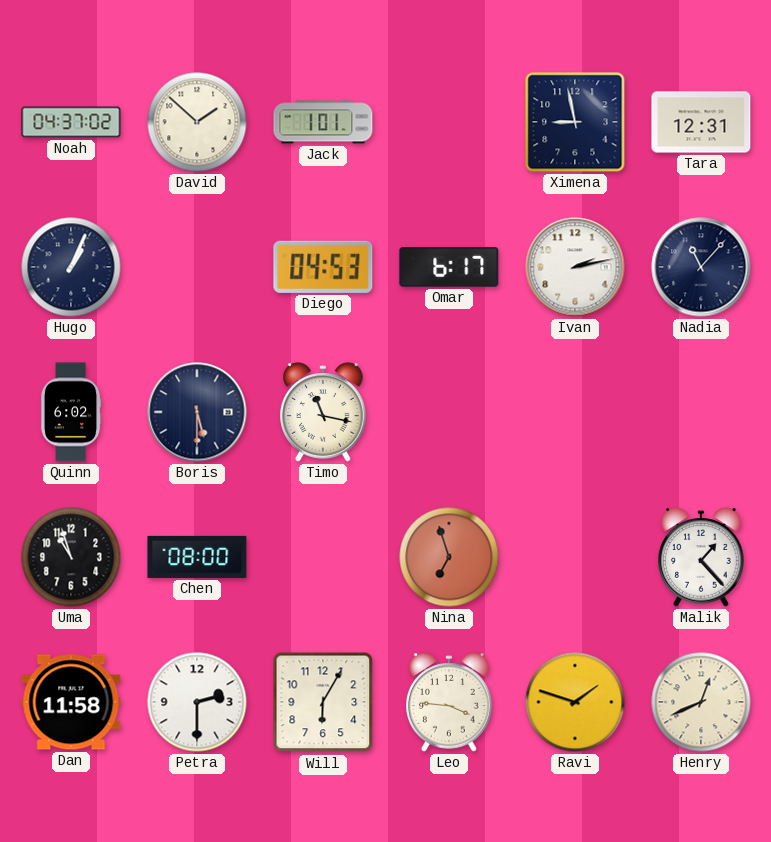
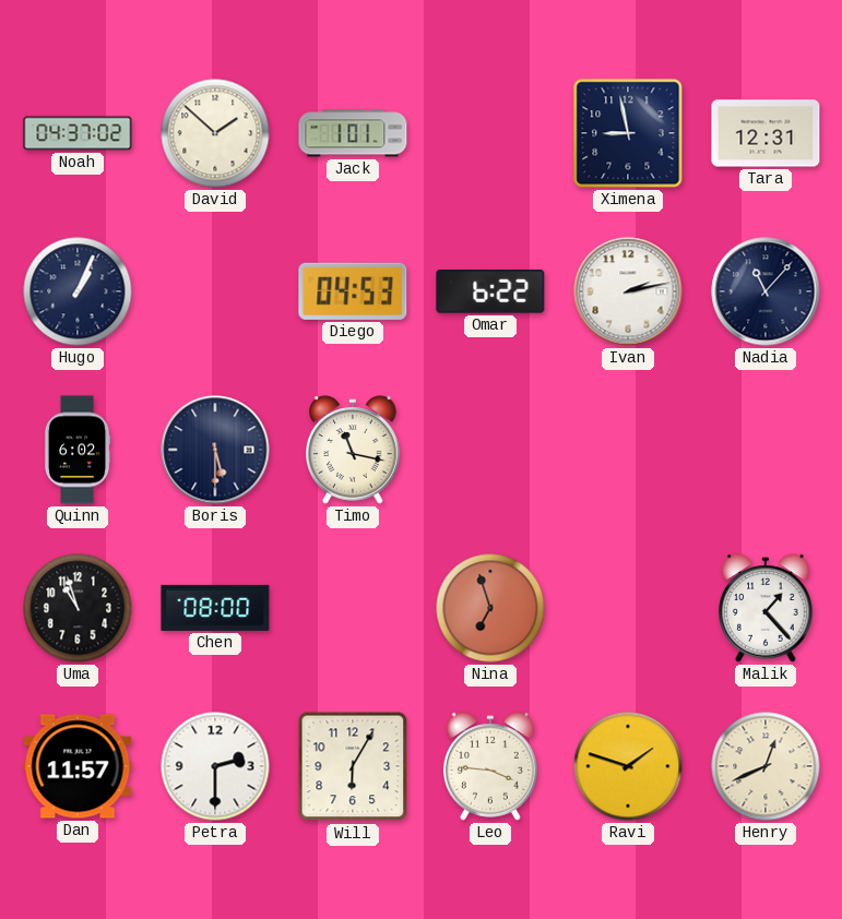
Omar: 6:17 -> 6:22
Dan: 11:58 -> 11:57
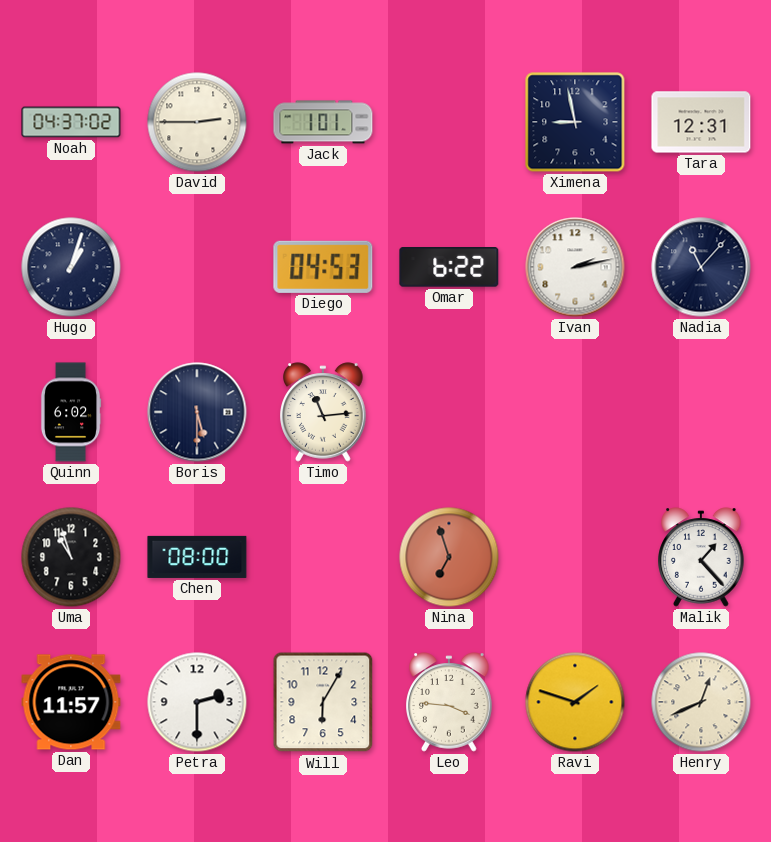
David: 1:52 -> 2:45
Hugo: 1:04 -> 1:03
Timo: 11:17 -> 11:14
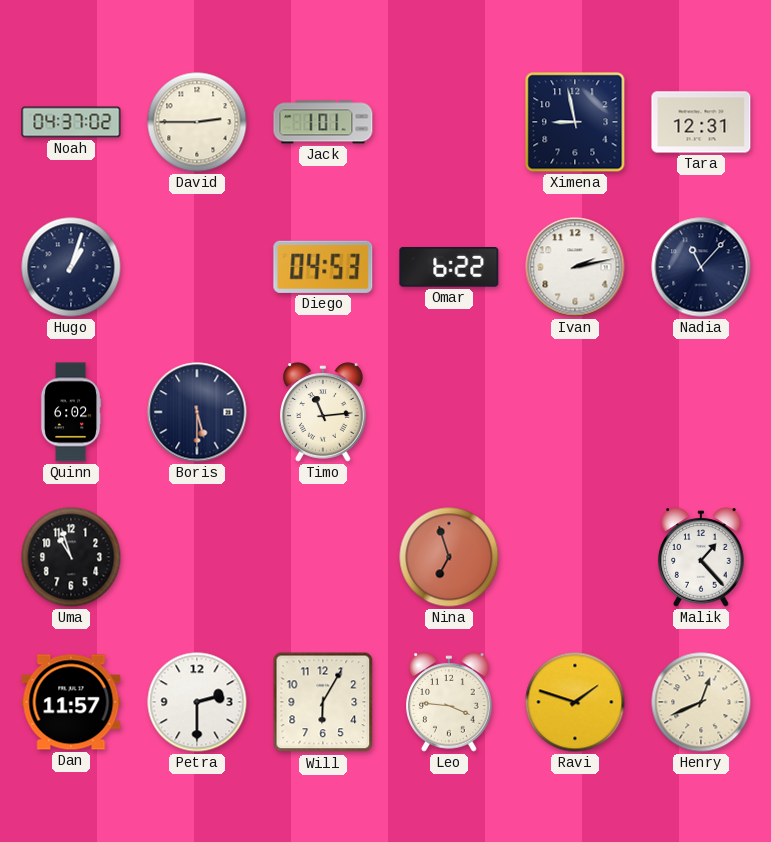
Chen: 08:00 -> none
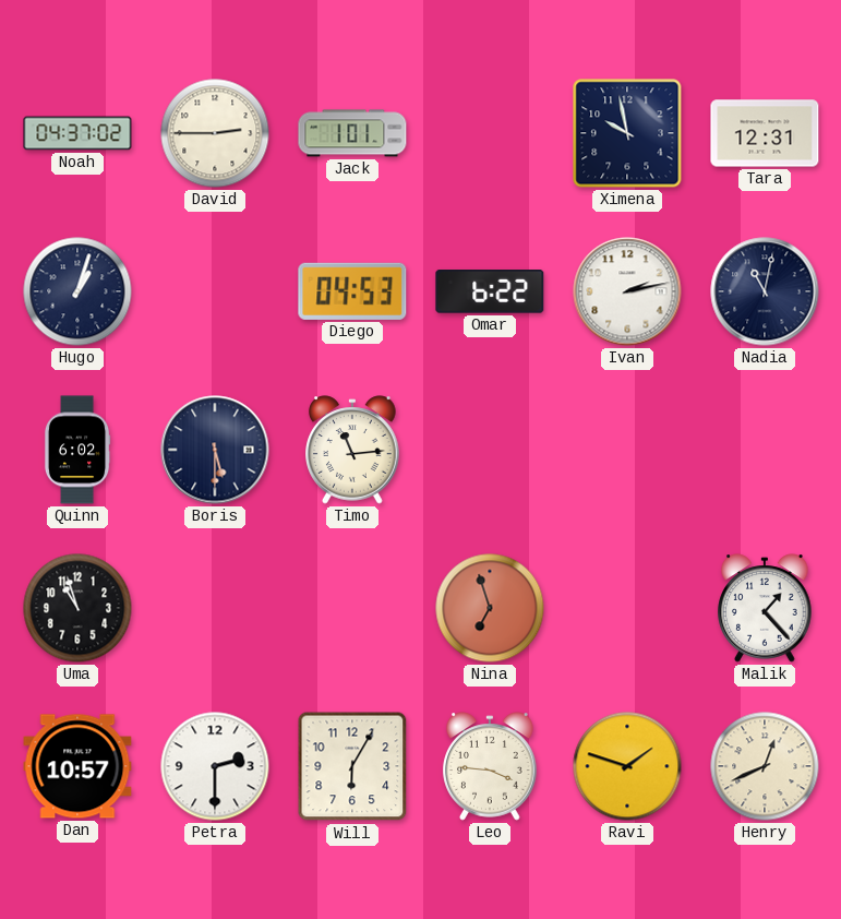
Ximena: 8:58 -> 9:58
Nadia: 11:07 -> 11:02
Dan: 11:57 -> 10:57
